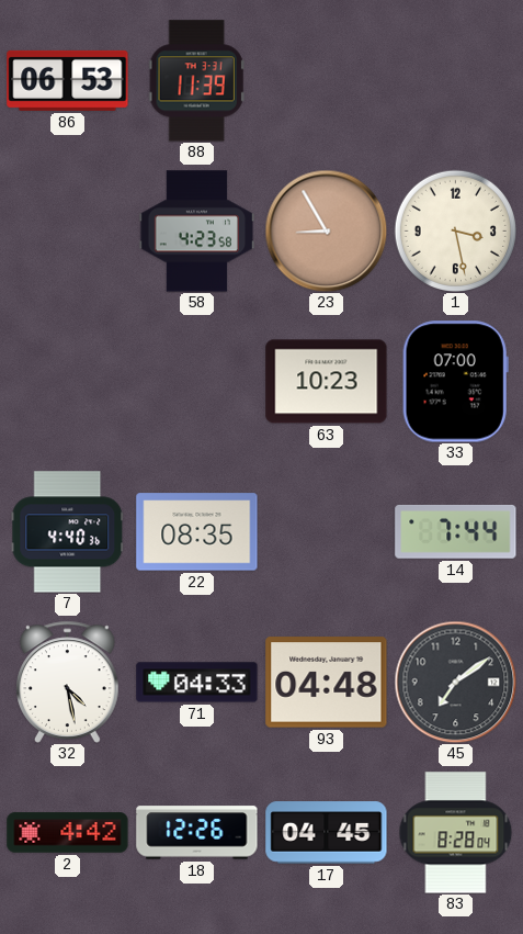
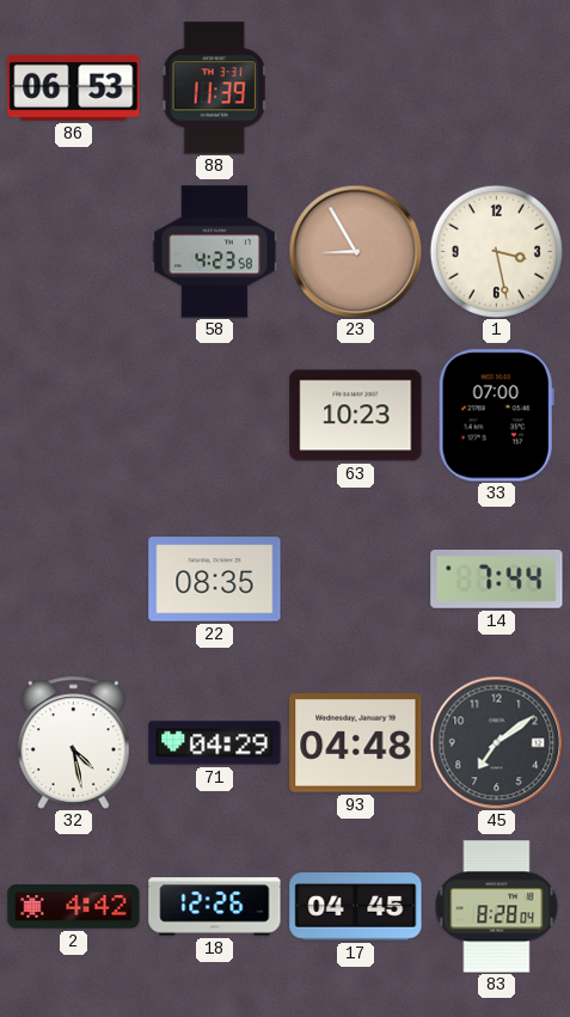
7: 4:40 -> none
71: 04:33 -> 04:29
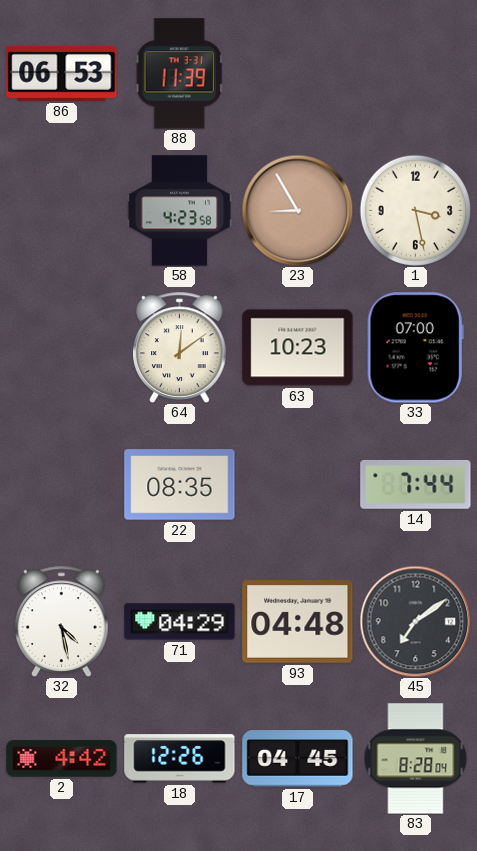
64: none -> 12:09
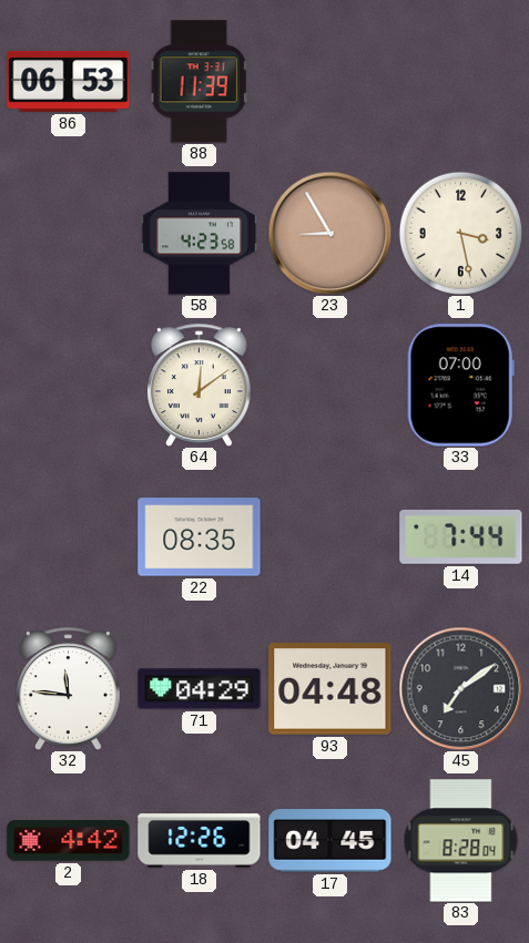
63: 10:23 -> none
32: 4:28 -> 11:46
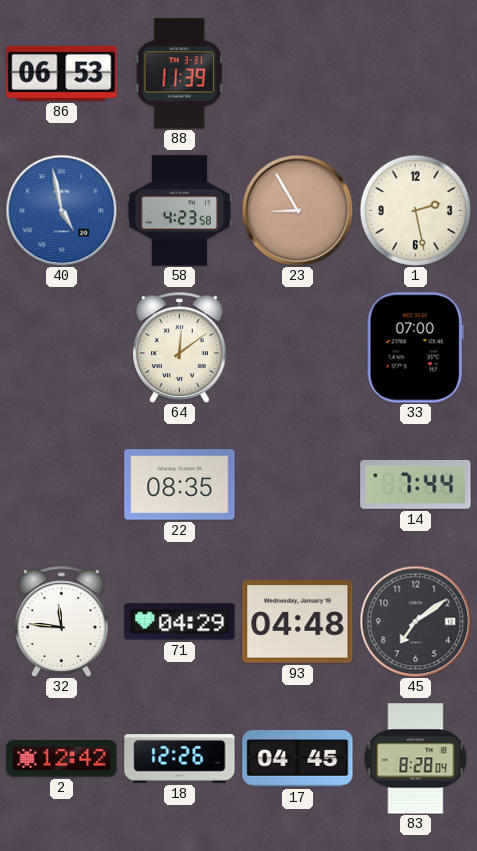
40: none -> 4:58
1: 3:28 -> 2:28
2: 4:42 -> 12:42
